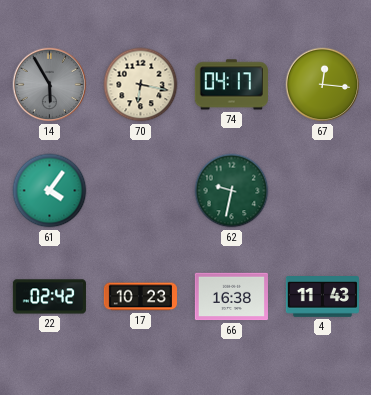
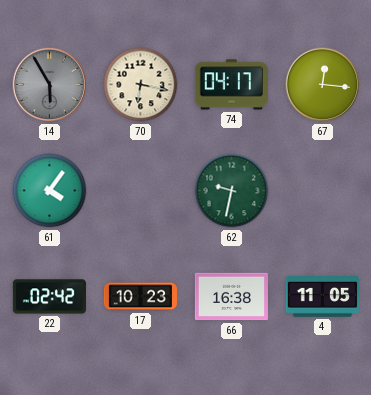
4: 11:43 -> 11:05
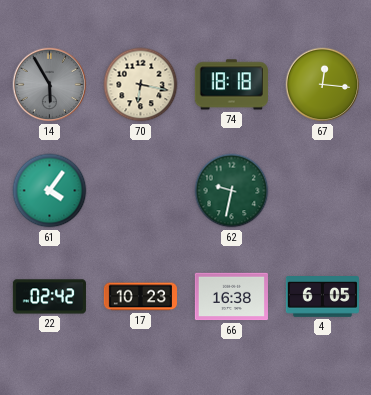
74: 04:17 -> 18:18
4: 11:05 -> 6:05
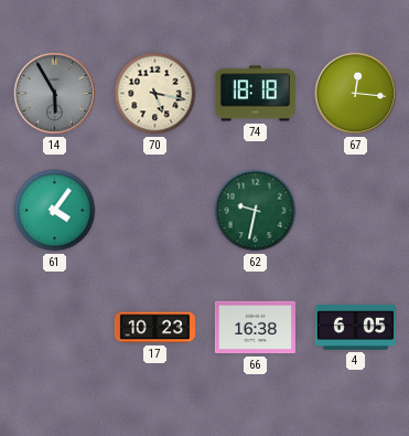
70: 6:17 -> 5:17
22: 02:42 -> none
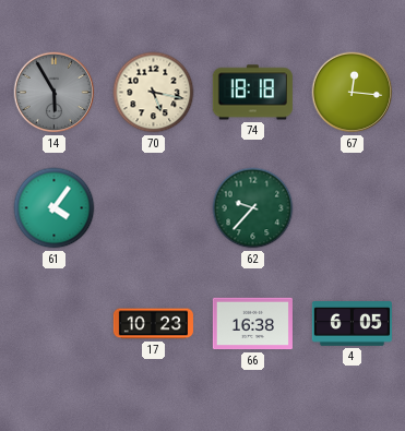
62: 9:32 -> 9:37
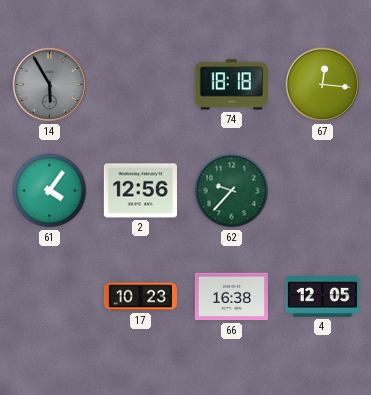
70: 5:17 -> none
2: none -> 12:56
4: 6:05 -> 12:05
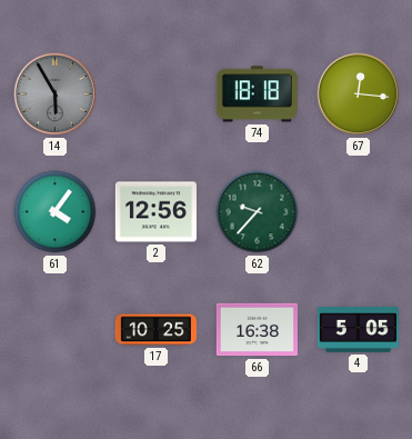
17: 10:23 -> 10:25
4: 12:05 -> 5:05
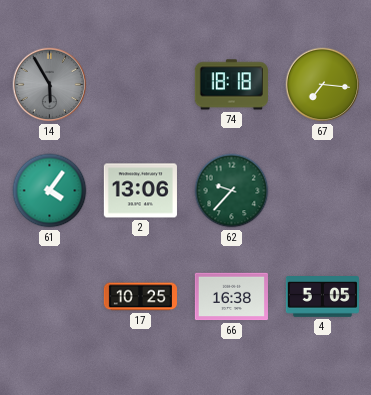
67: 12:16 -> 7:16
2: 12:56 -> 13:06
